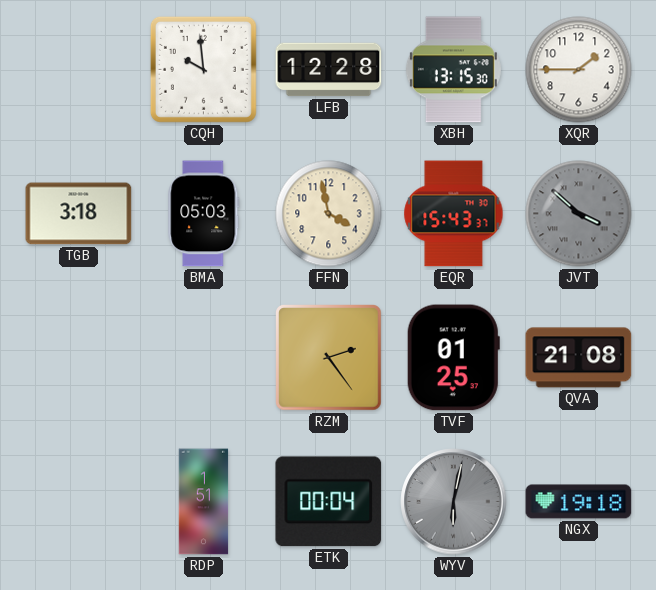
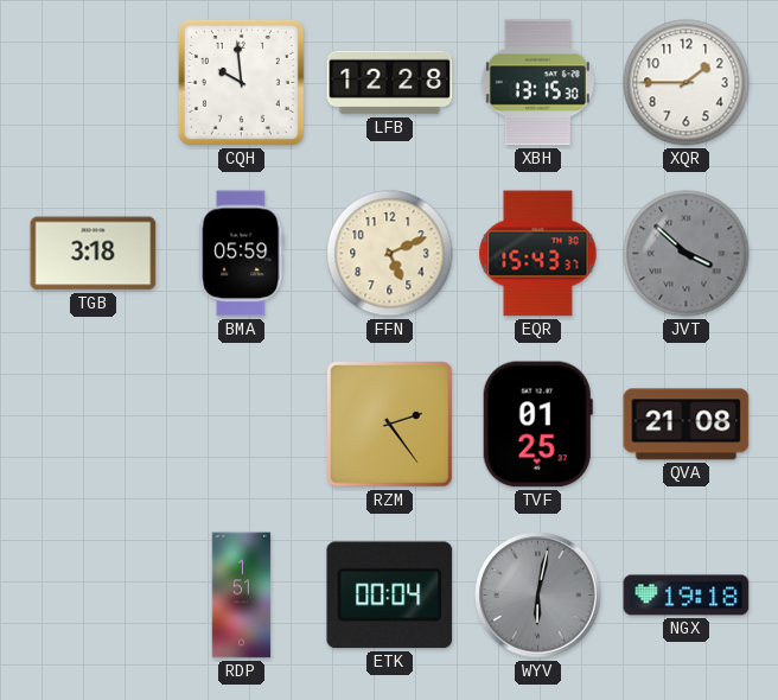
BMA: 05:03 -> 05:59
FFN: 3:58 -> 5:11
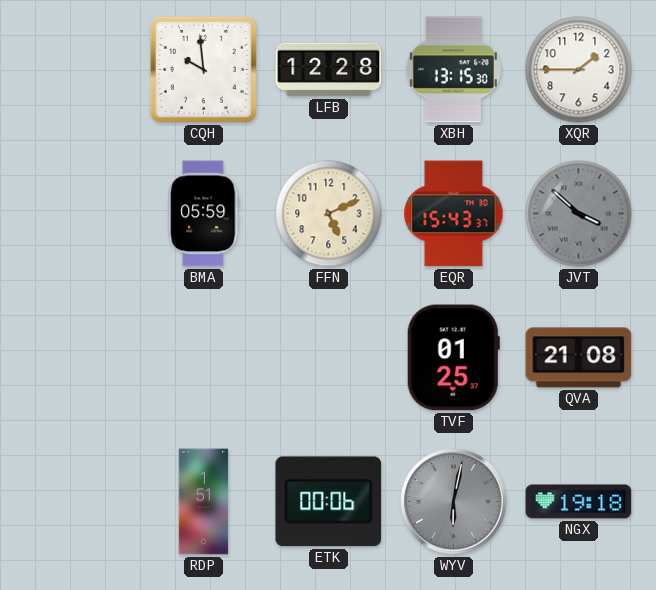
TGB: 3:18 -> none
RZM: 2:24 -> none
ETK: 00:04 -> 00:06
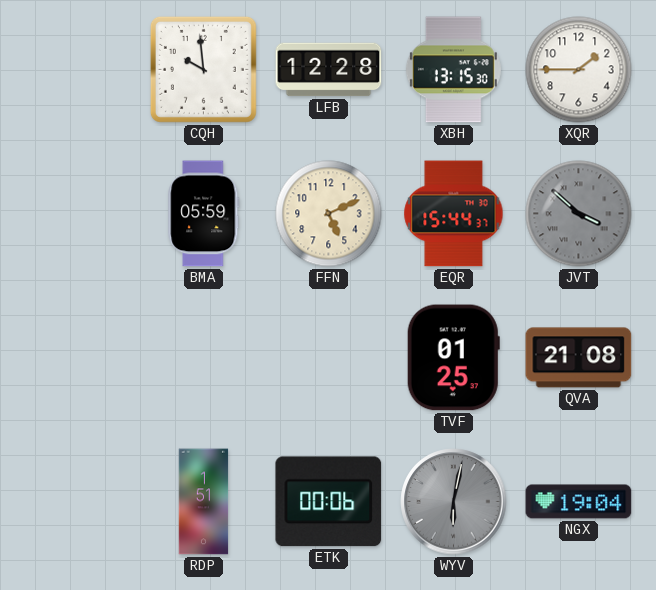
EQR: 15:43 -> 15:44
NGX: 19:18 -> 19:04
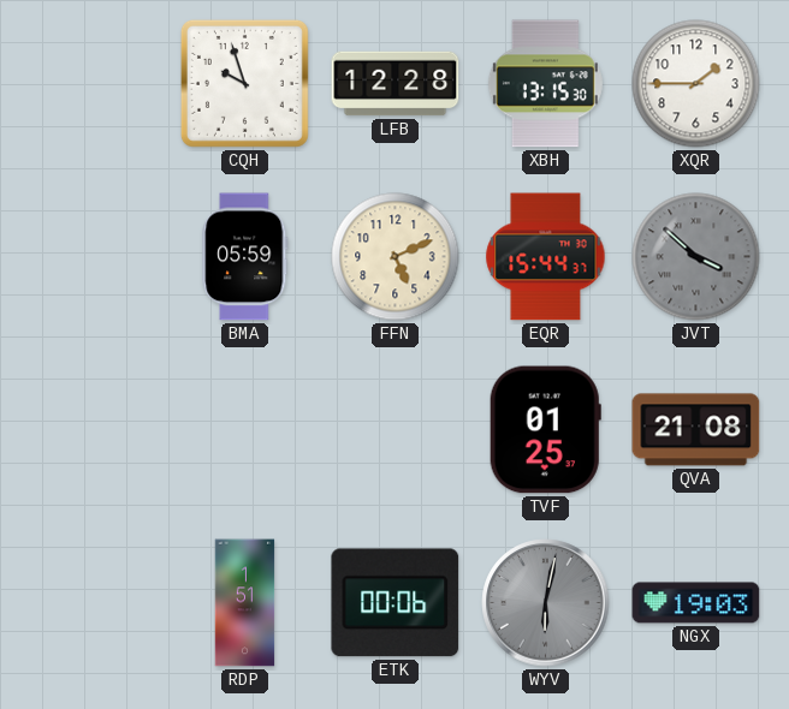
CQH: 9:59 -> 9:57
NGX: 19:04 -> 19:03
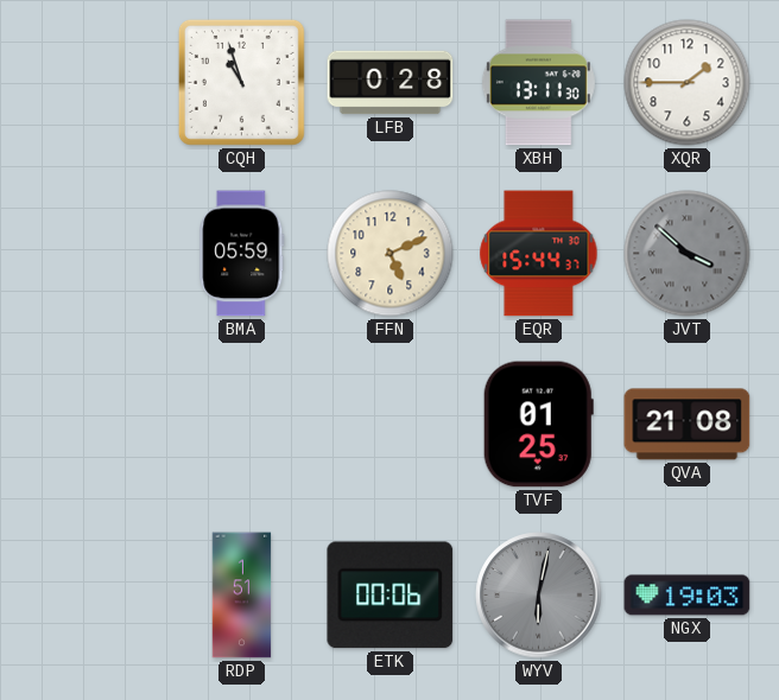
CQH: 9:57 -> 10:57
LFB: 12:28 -> 0:28
XBH: 13:15 -> 13:11
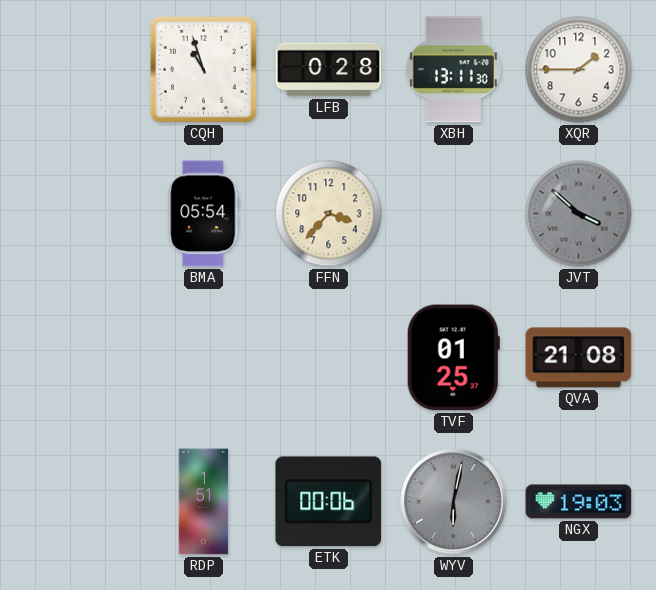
BMA: 05:59 -> 05:54
FFN: 5:11 -> 3:37
EQR: 15:44 -> none
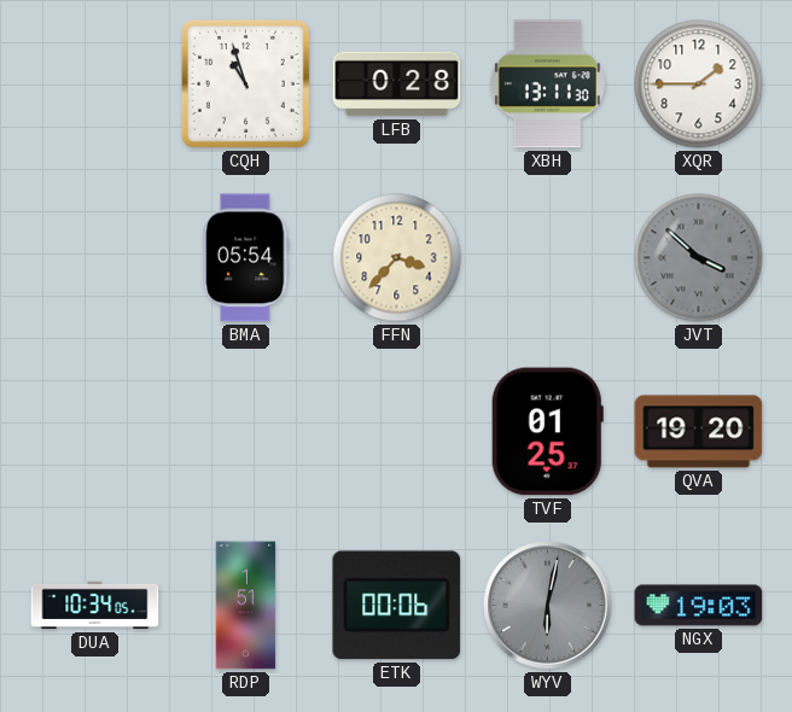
QVA: 21:08 -> 19:20
DUA: none -> 10:34
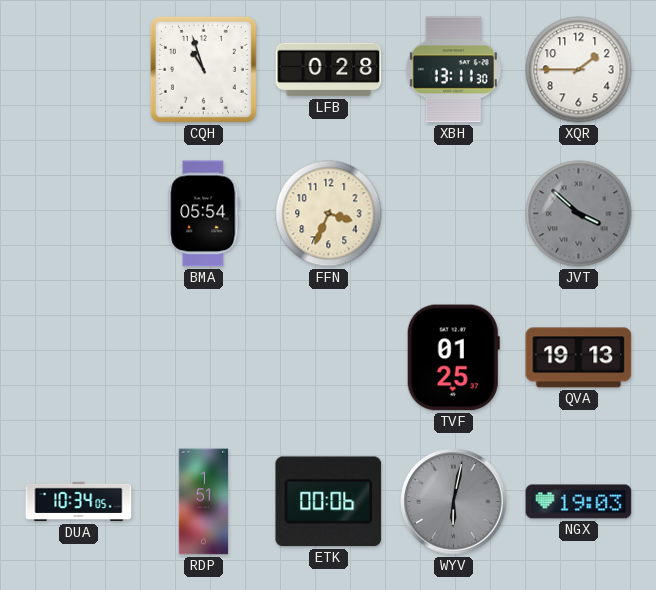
FFN: 3:37 -> 3:34
QVA: 19:20 -> 19:13
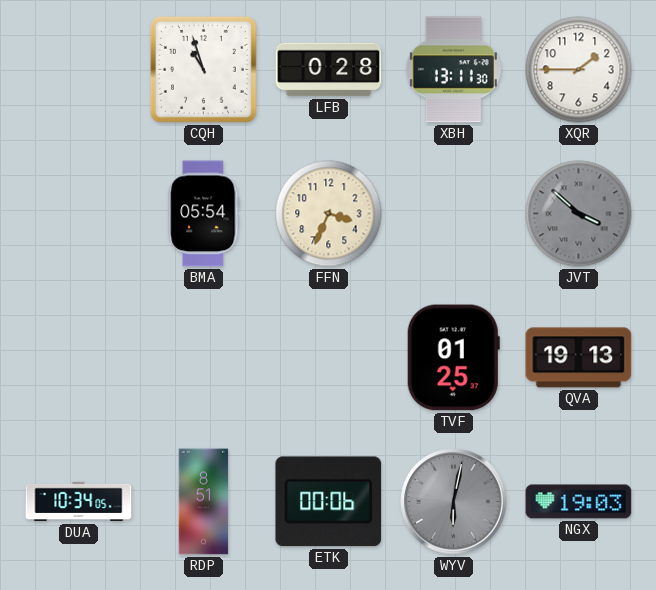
RDP: 1:51 -> 8:51
